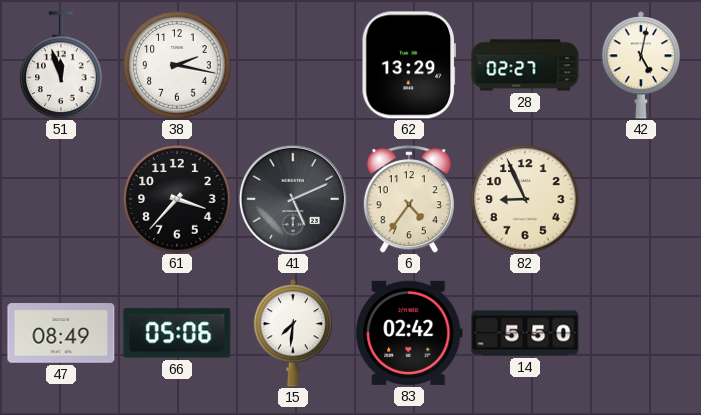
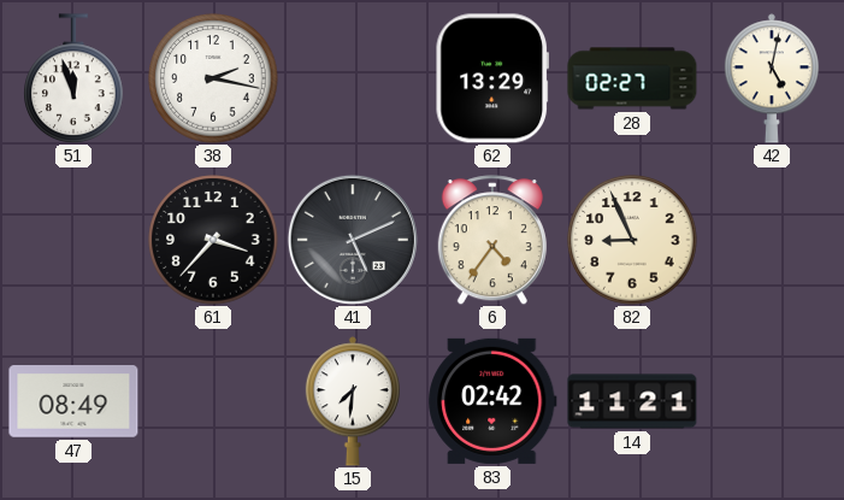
66: 05:06 -> none
14: 5:50 -> 11:21
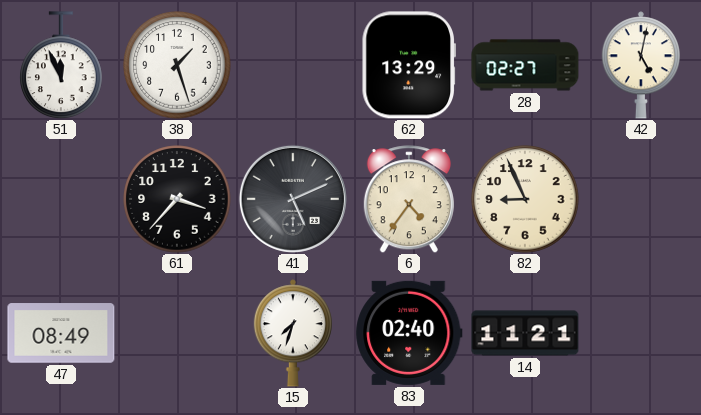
51: 11:57 -> 11:56
38: 2:17 -> 1:27
15: 7:31 -> 7:33
83: 02:42 -> 02:40
